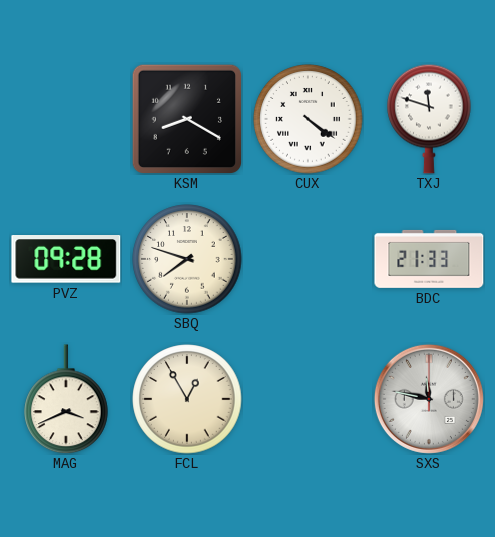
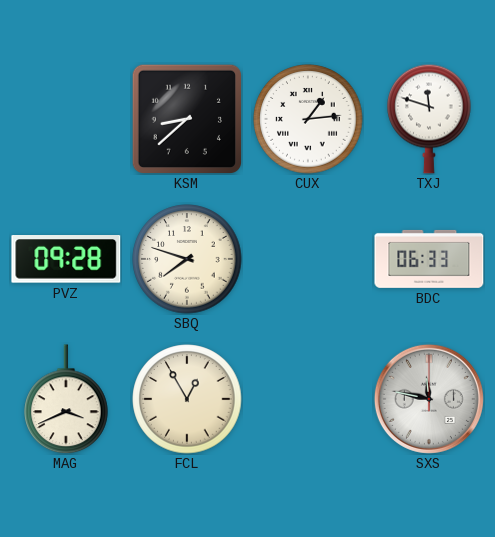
KSM: 8:20 -> 8:38
CUX: 4:21 -> 1:14
BDC: 21:33 -> 06:33
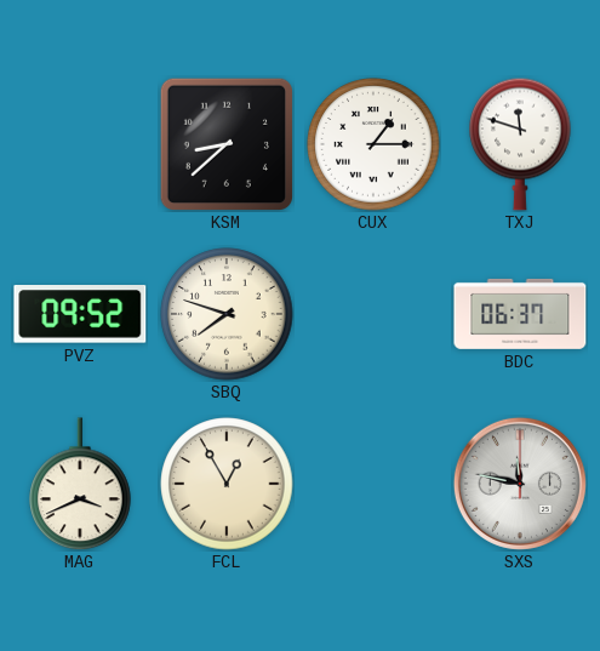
CUX: 1:14 -> 1:15
PVZ: 09:28 -> 09:52
BDC: 06:33 -> 06:37
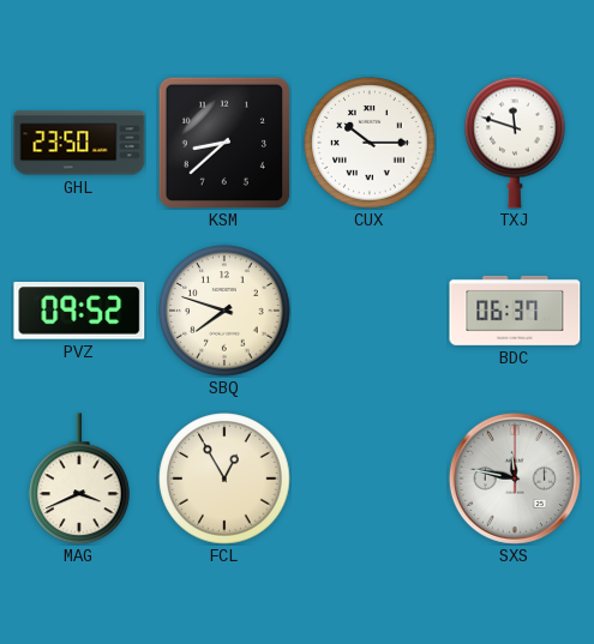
GHL: none -> 23:50
CUX: 1:15 -> 10:15
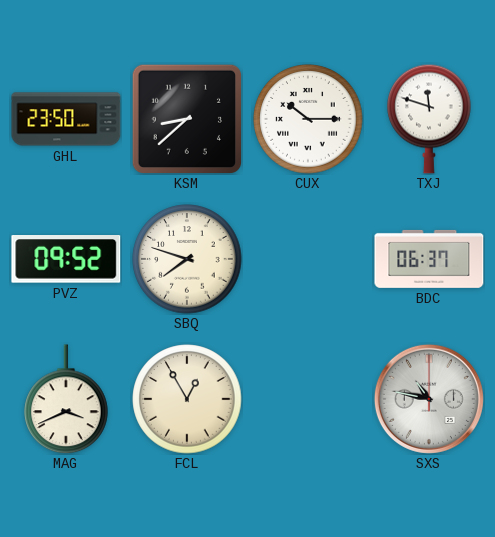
SXS: 11:47 -> 10:47
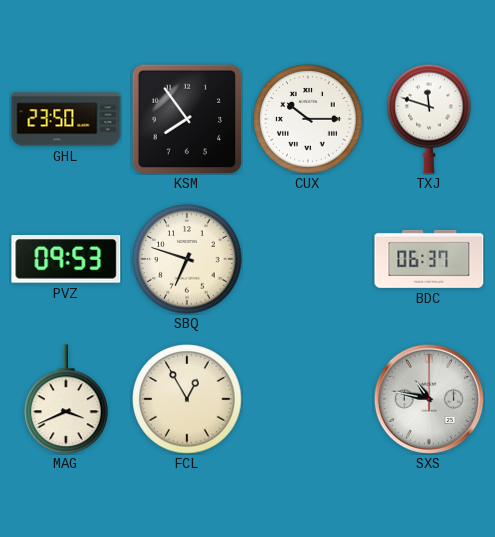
KSM: 8:38 -> 7:54
PVZ: 09:52 -> 09:53
SBQ: 7:48 -> 6:48
